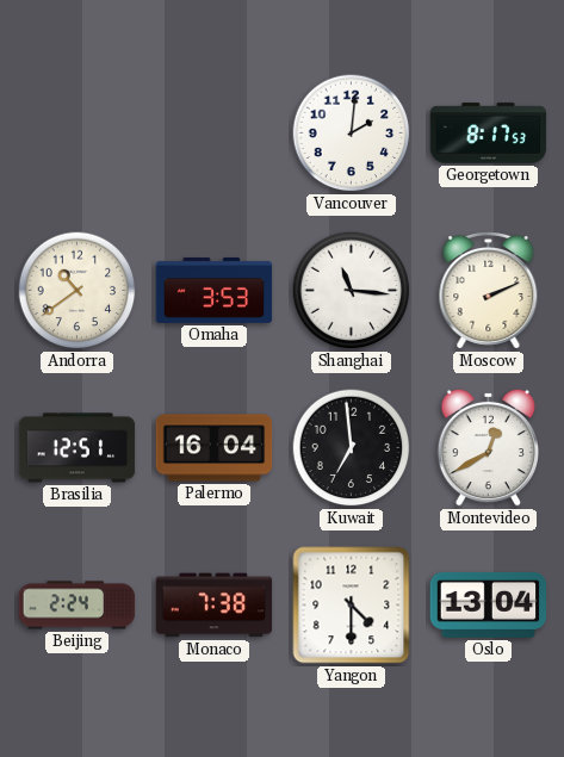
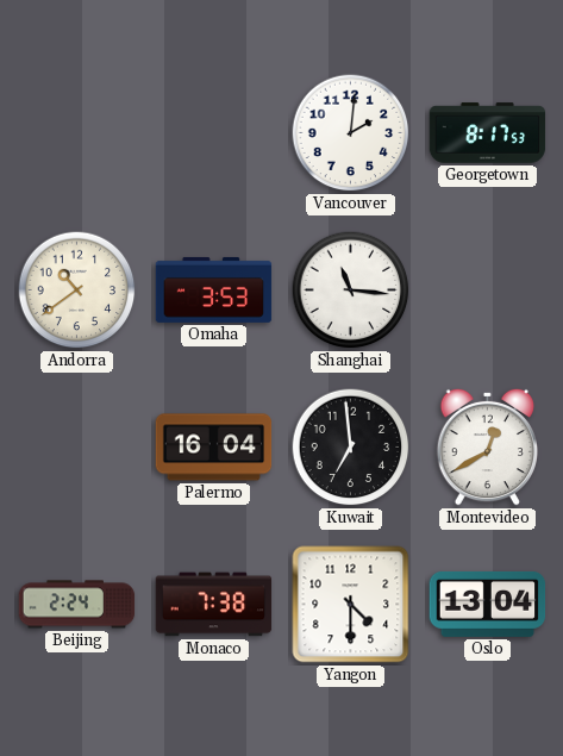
Moscow: 2:11 -> none
Brasilia: 12:51 -> none
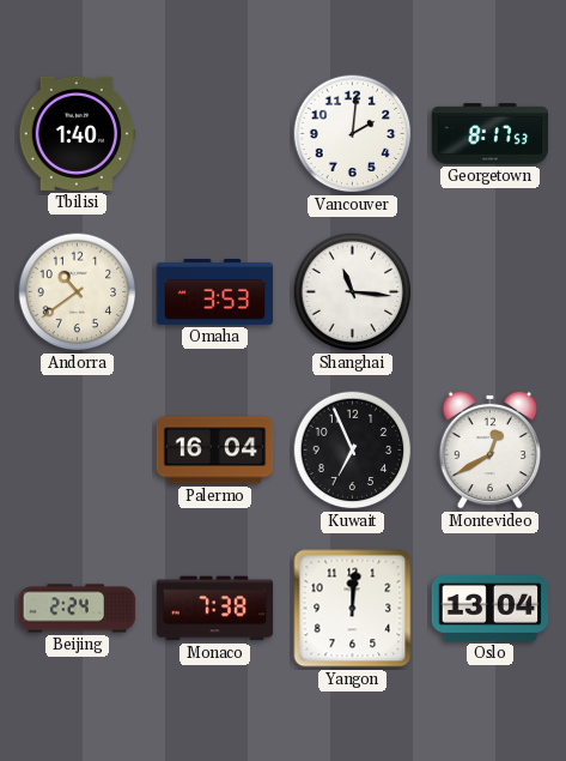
Tbilisi: none -> 1:40
Kuwait: 6:59 -> 6:56
Yangon: 4:30 -> 12:01
